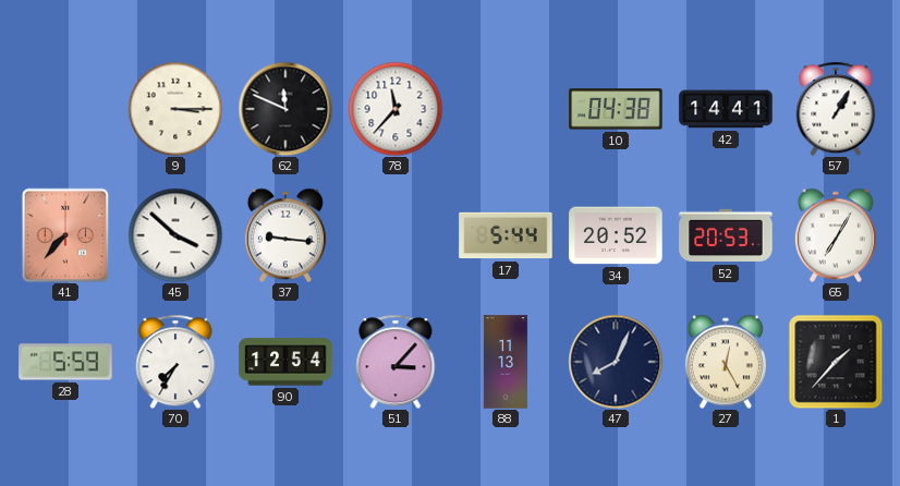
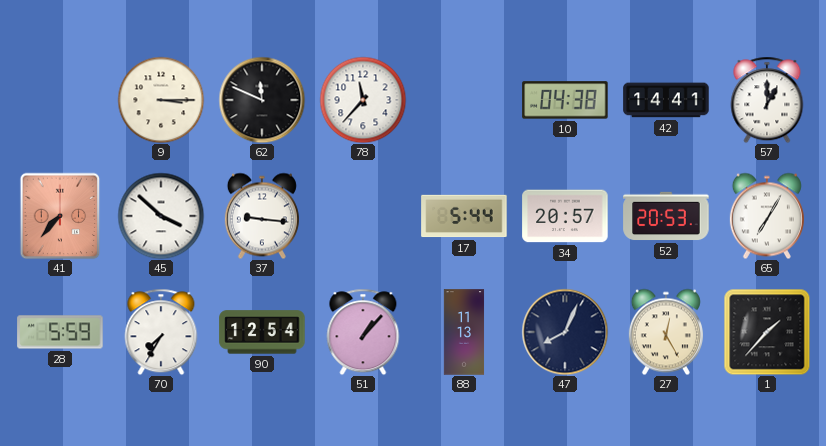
57: 1:05 -> 1:00
34: 20:52 -> 20:57
51: 3:07 -> 1:07
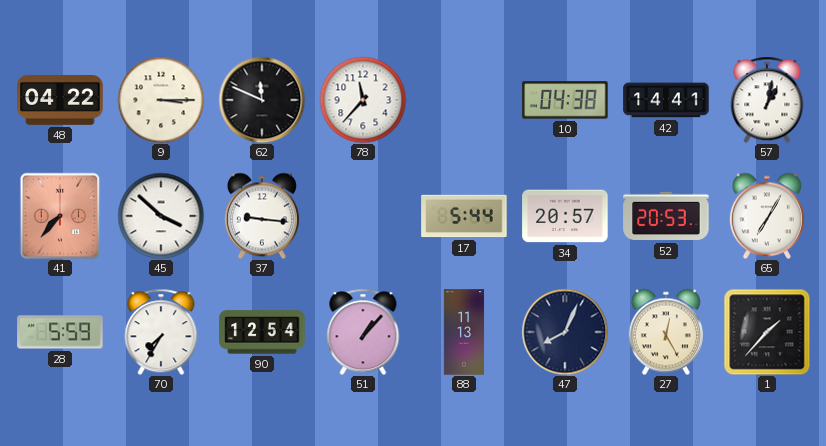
48: none -> 04:22
57: 1:00 -> 1:02
